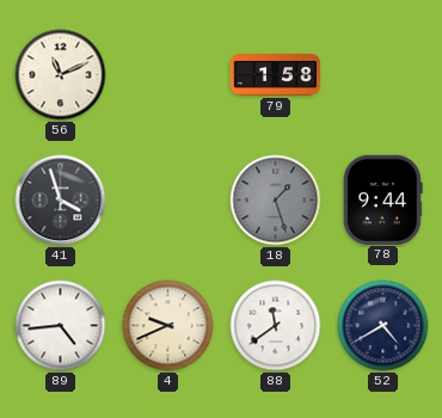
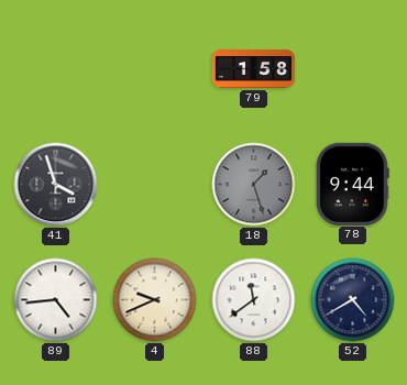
56: 11:11 -> none
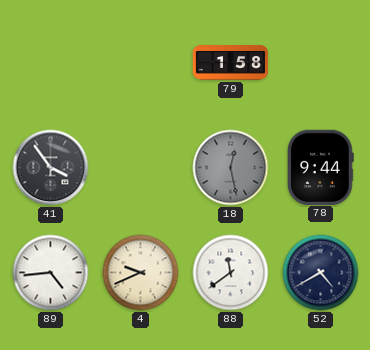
41: 3:57 -> 3:54
18: 1:27 -> 12:28
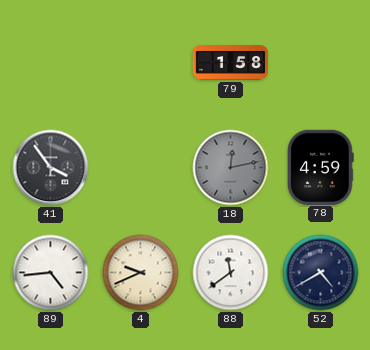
18: 12:28 -> 12:13
78: 9:44 -> 4:59
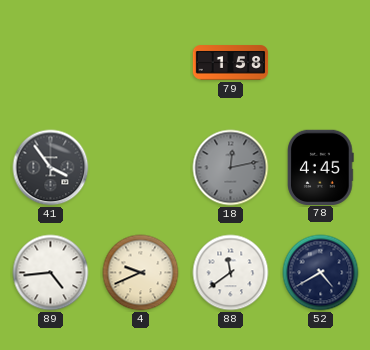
78: 4:59 -> 4:45
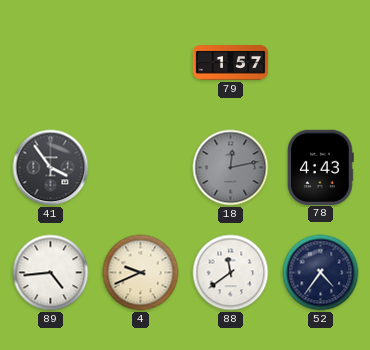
79: 1:58 -> 1:57
78: 4:45 -> 4:43
52: 4:40 -> 4:36
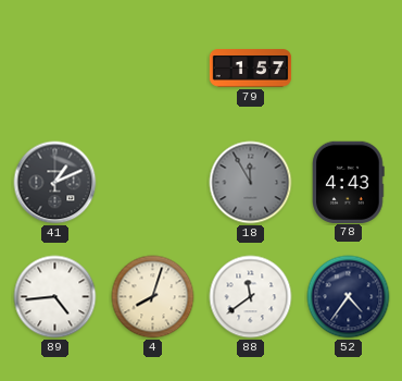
41: 3:54 -> 1:11
18: 12:13 -> 11:55
4: 9:41 -> 8:03
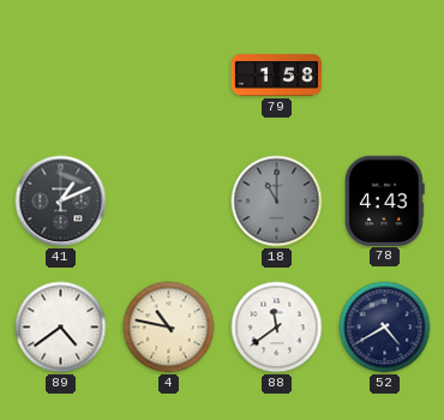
79: 1:57 -> 1:58
18: 11:55 -> 11:00
89: 4:44 -> 4:39
4: 8:03 -> 10:47
52: 4:36 -> 4:40
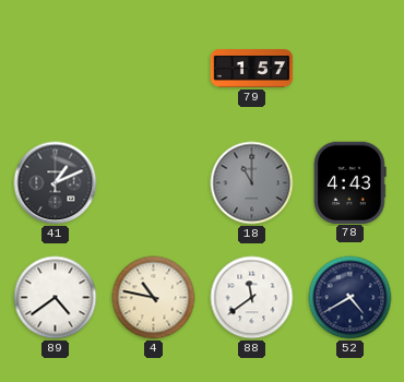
79: 1:58 -> 1:57
